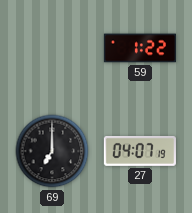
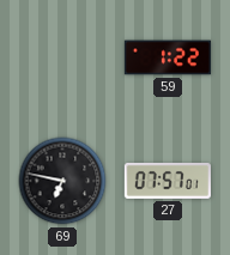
69: 7:00 -> 6:47
27: 04:07 -> 07:57
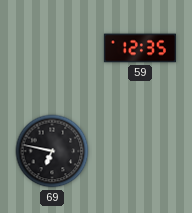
59: 1:22 -> 12:35
27: 07:57 -> none
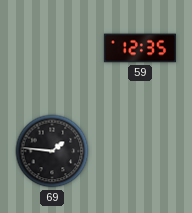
69: 6:47 -> 1:46
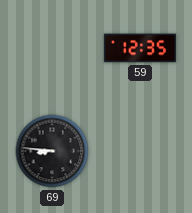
69: 1:46 -> 8:46
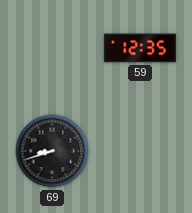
69: 8:46 -> 8:42
